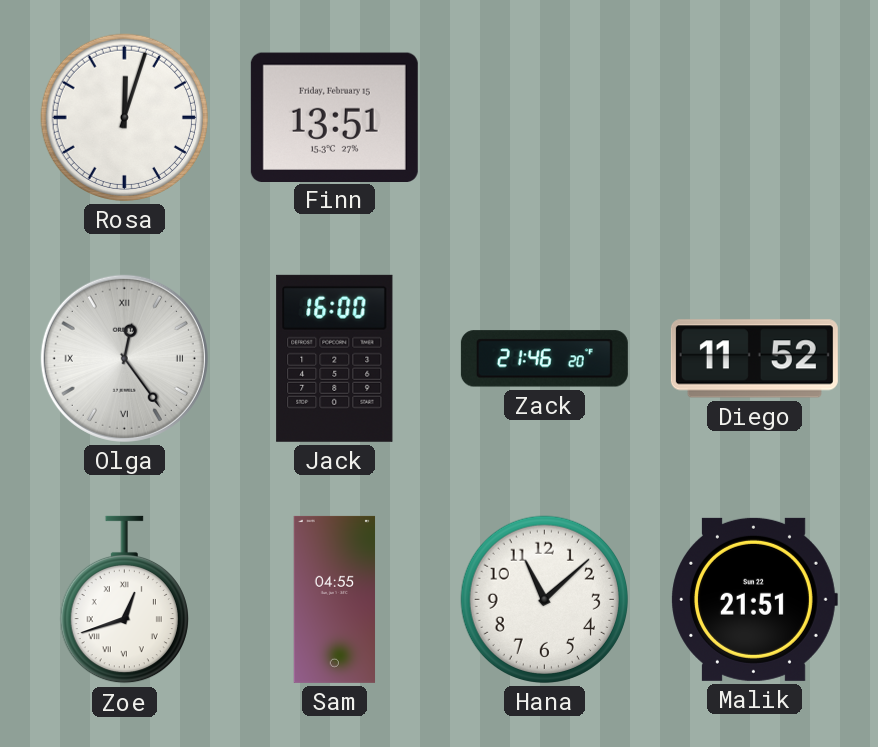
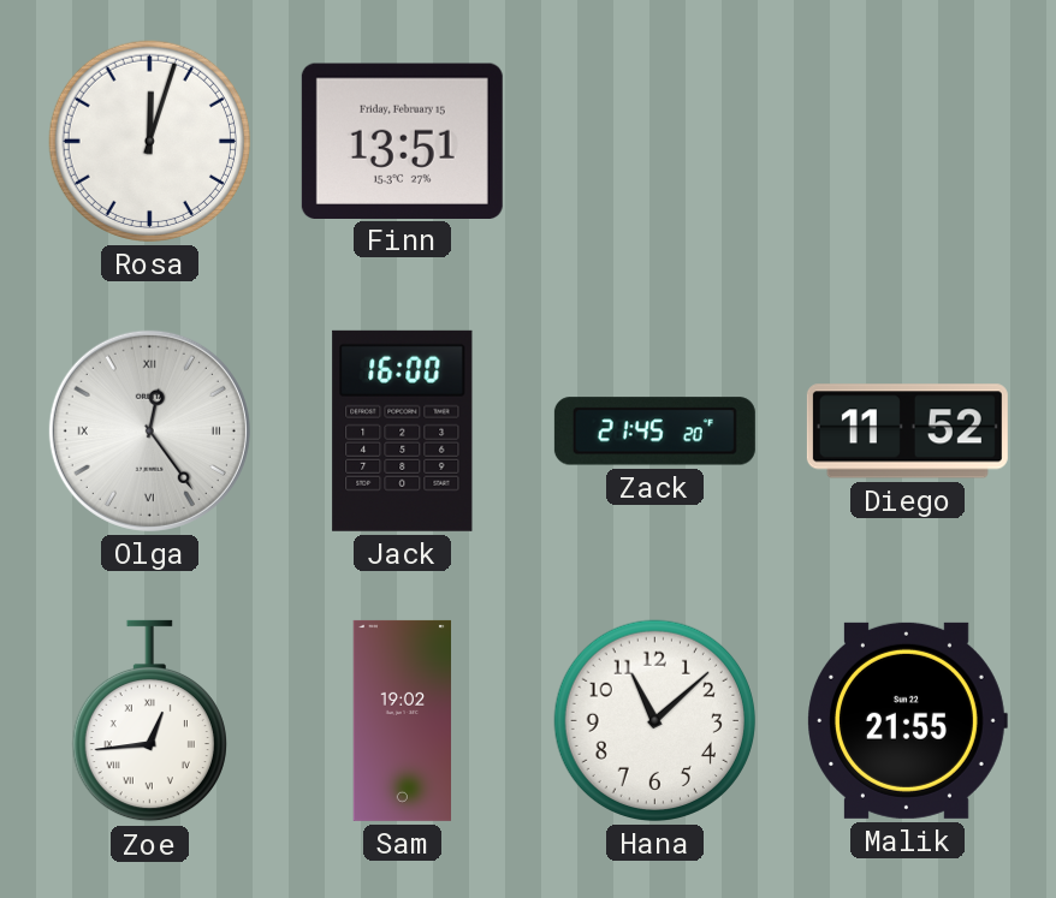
Zack: 21:46 -> 21:45
Zoe: 12:42 -> 12:44
Sam: 04:55 -> 19:02
Malik: 21:51 -> 21:55
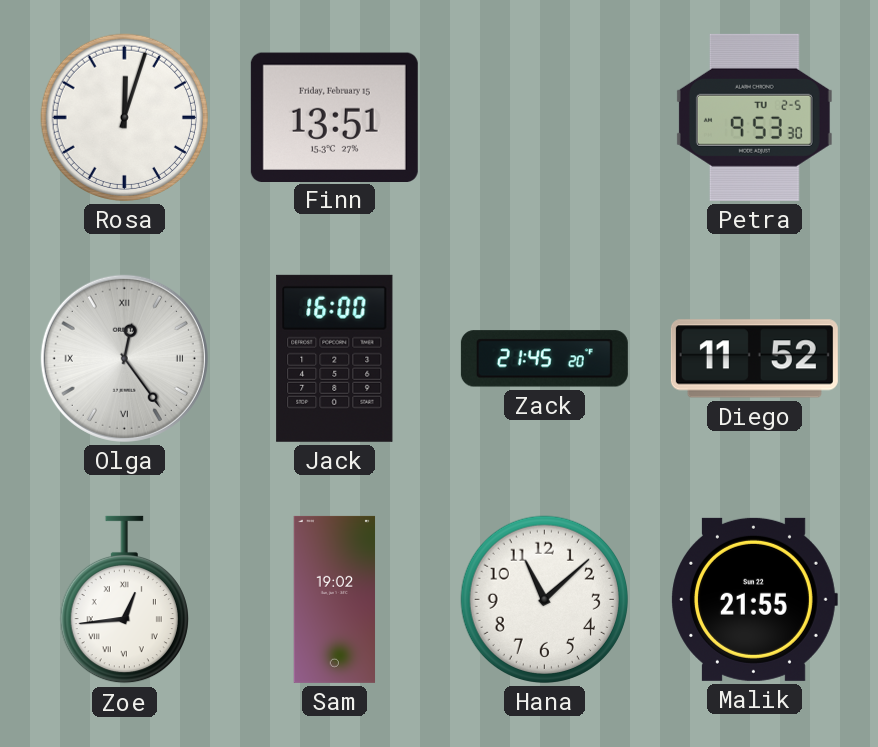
Petra: none -> 9:53
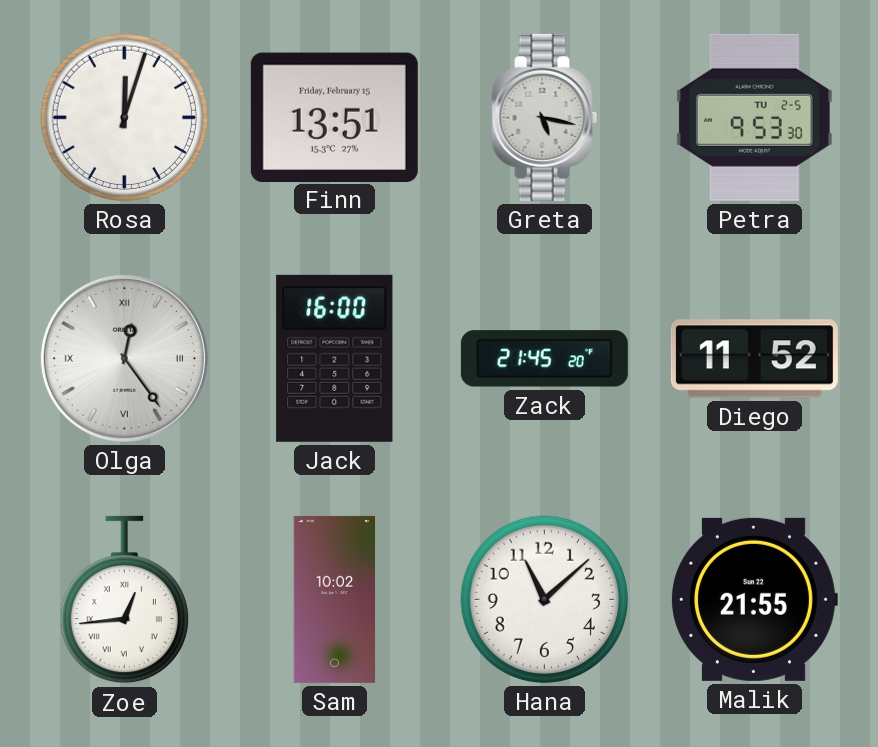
Greta: none -> 5:17
Sam: 19:02 -> 10:02
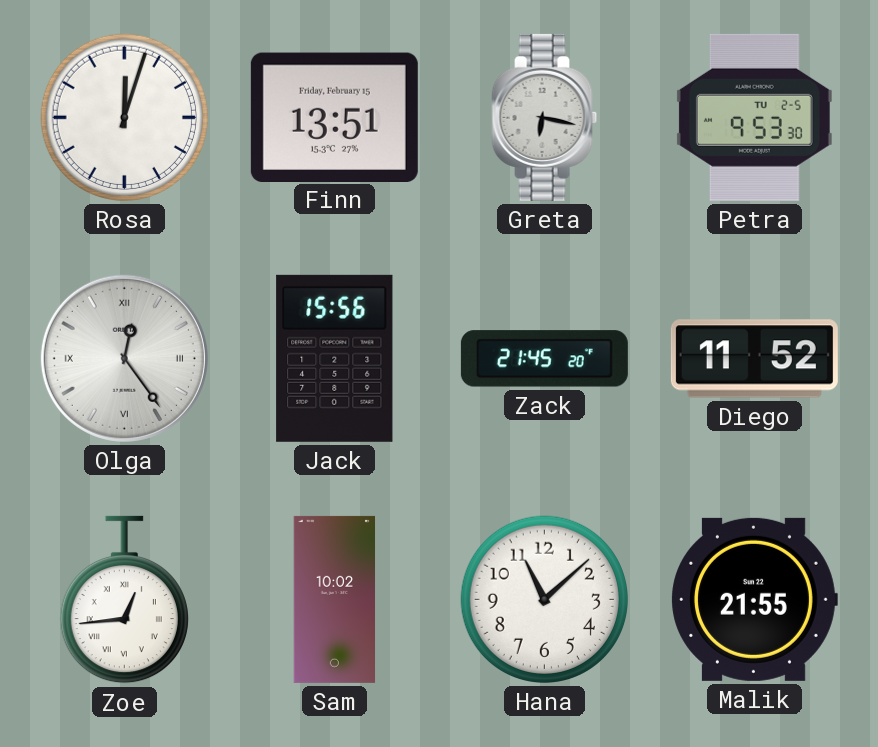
Greta: 5:17 -> 6:17
Jack: 16:00 -> 15:56
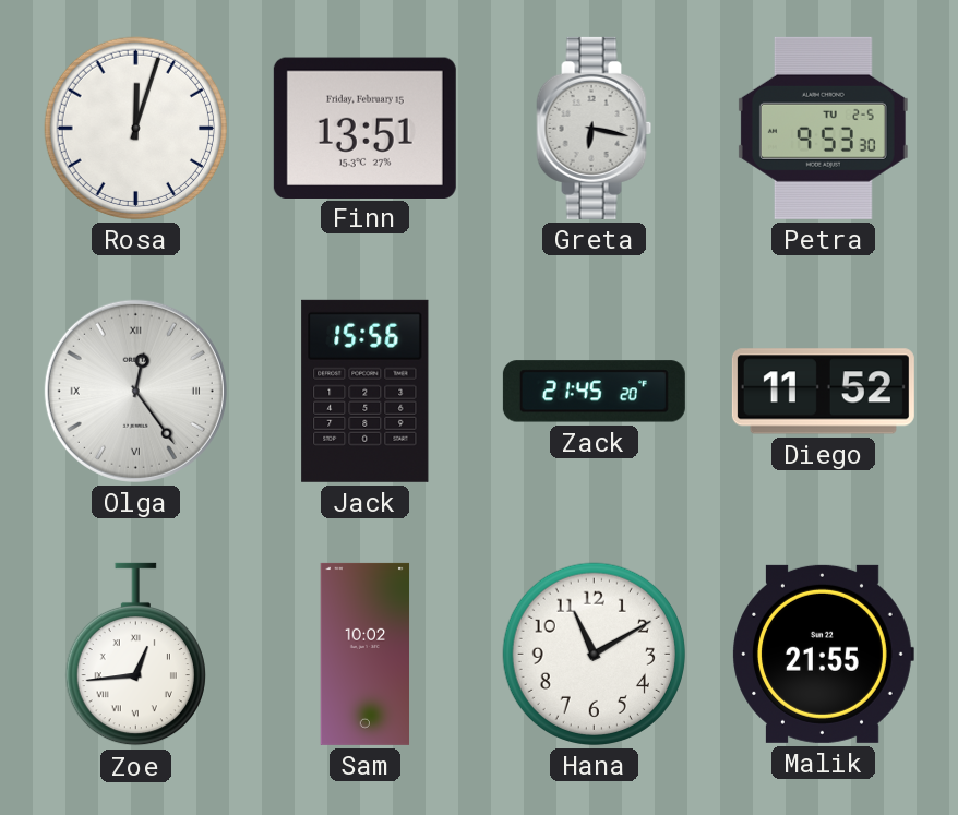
Hana: 11:08 -> 11:10
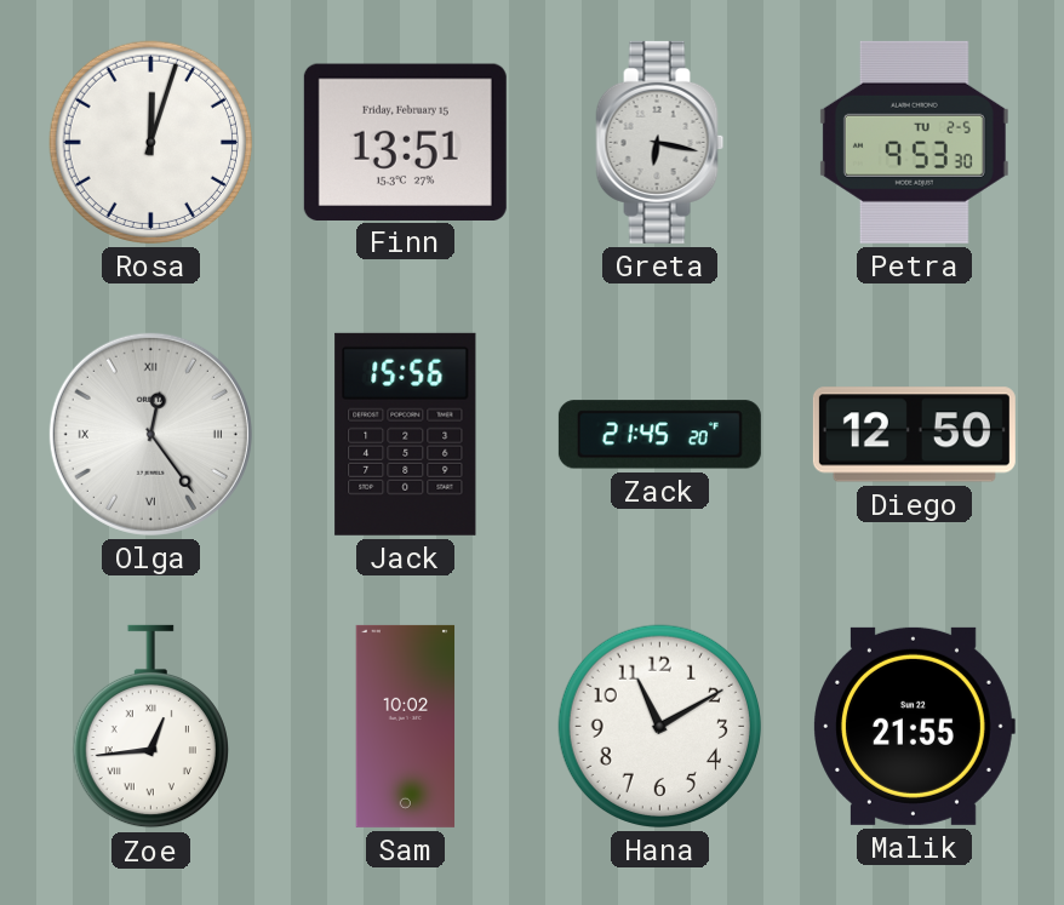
Diego: 11:52 -> 12:50
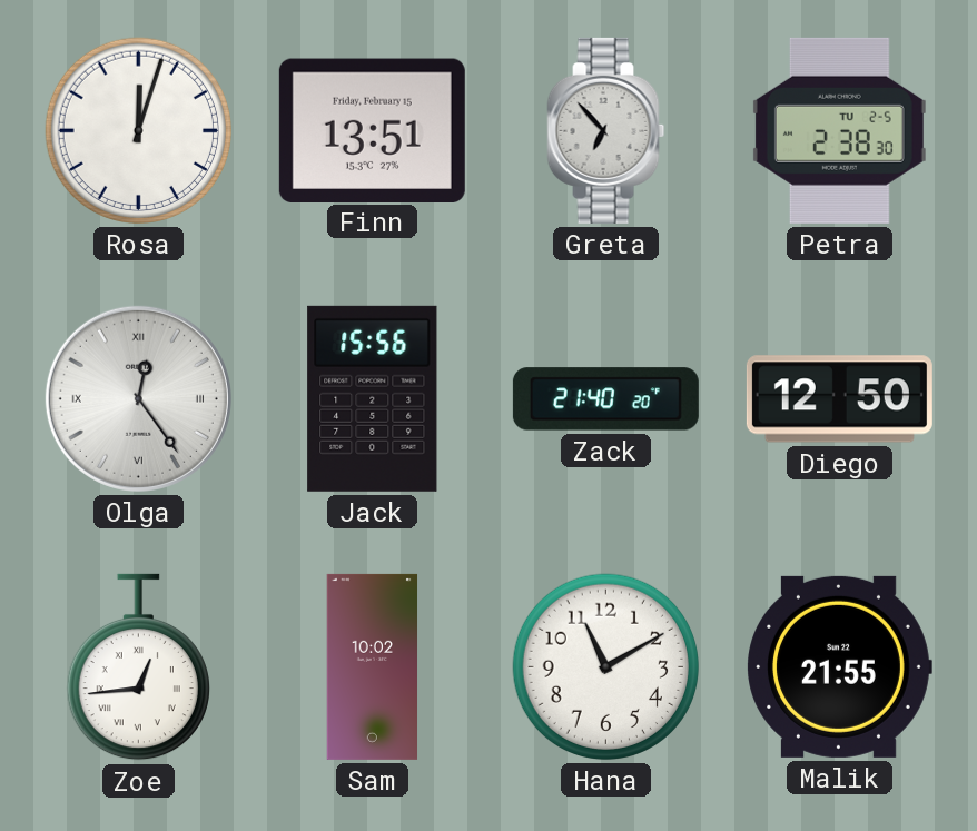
Greta: 6:17 -> 6:53
Petra: 9:53 -> 2:38
Zack: 21:45 -> 21:40
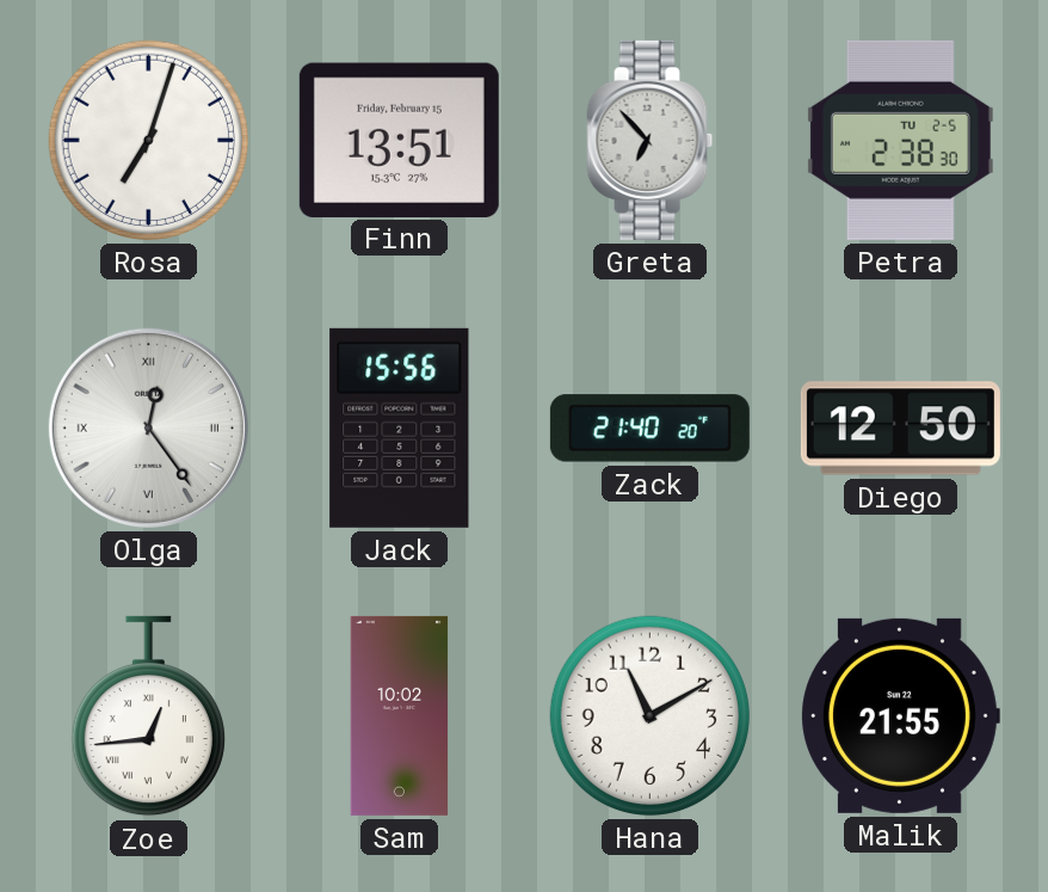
Rosa: 12:03 -> 7:03
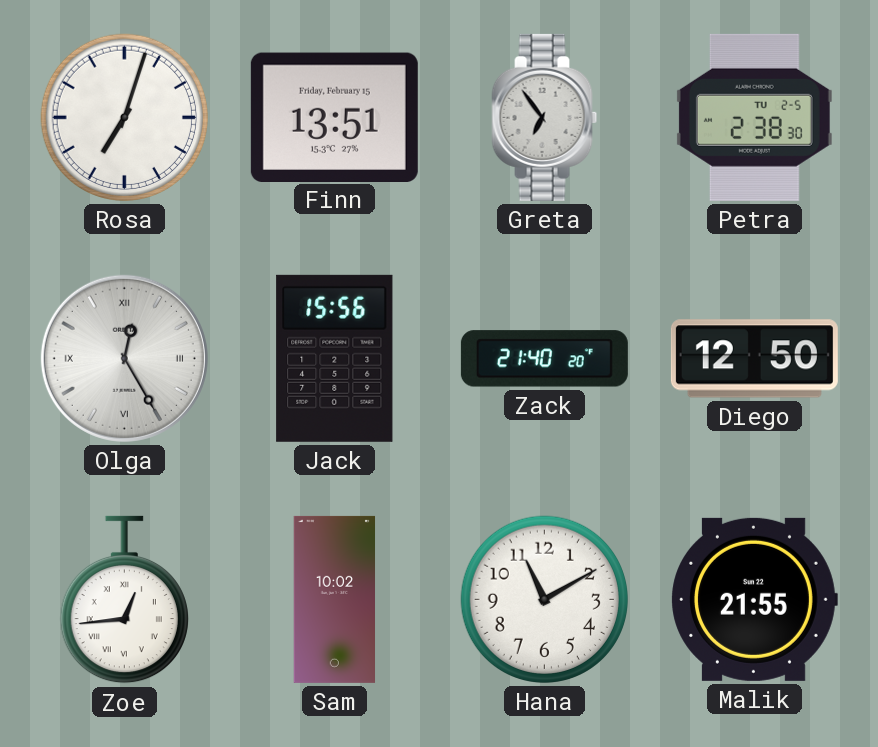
Greta: 6:53 -> 6:54
Olga: 12:24 -> 12:25
